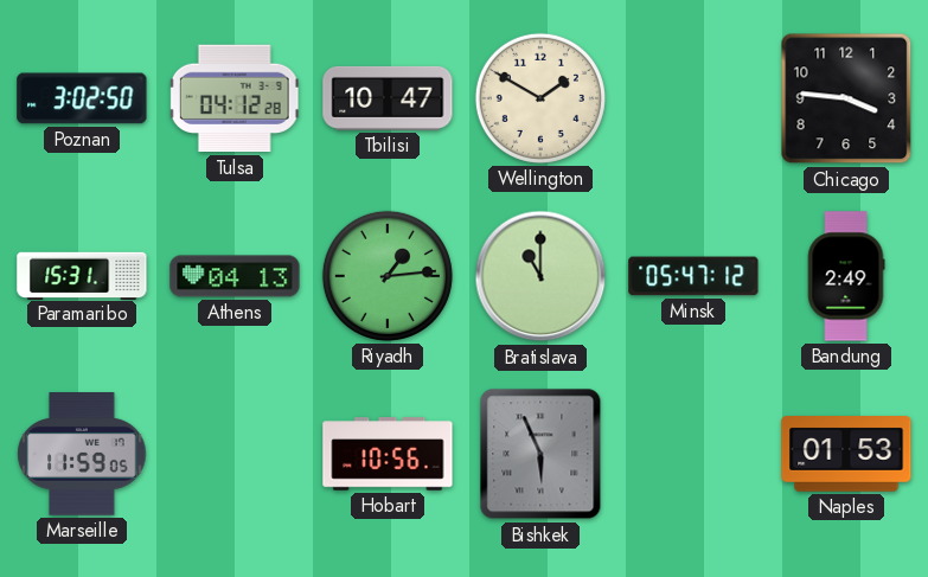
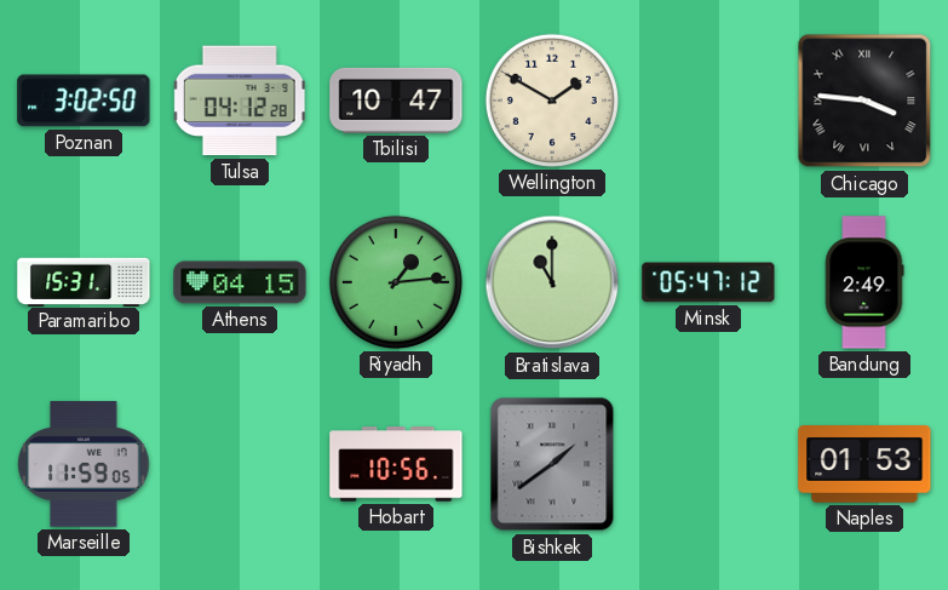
Chicago numerals: Arabic -> Roman
Athens: 04:13 -> 04:15
Bishkek: 5:56 -> 1:39
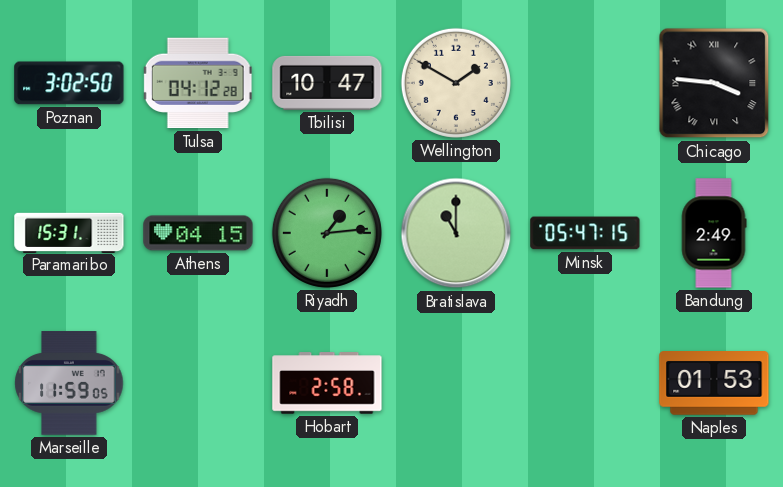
Minsk: 05:47:12 -> 05:47:15
Hobart: 10:56 -> 2:58
Bishkek: 1:39 -> none
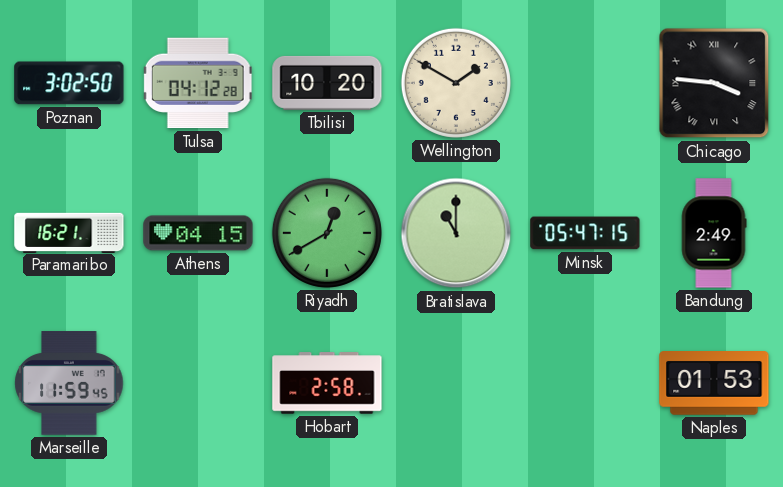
Tbilisi: 10:47 -> 10:20
Paramaribo: 15:31 -> 16:21
Riyadh: 1:14 -> 12:40
Marseille: 11:59:05 -> 11:59:45
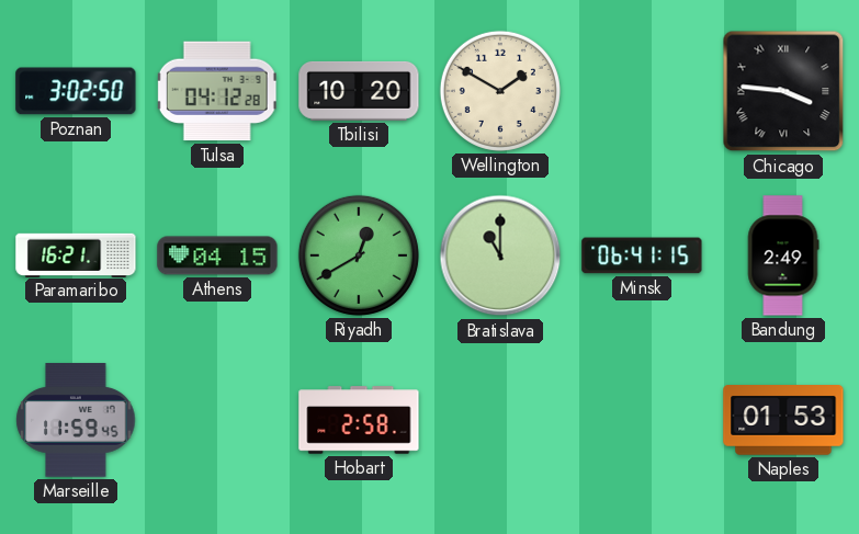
Minsk: 05:47 -> 06:41
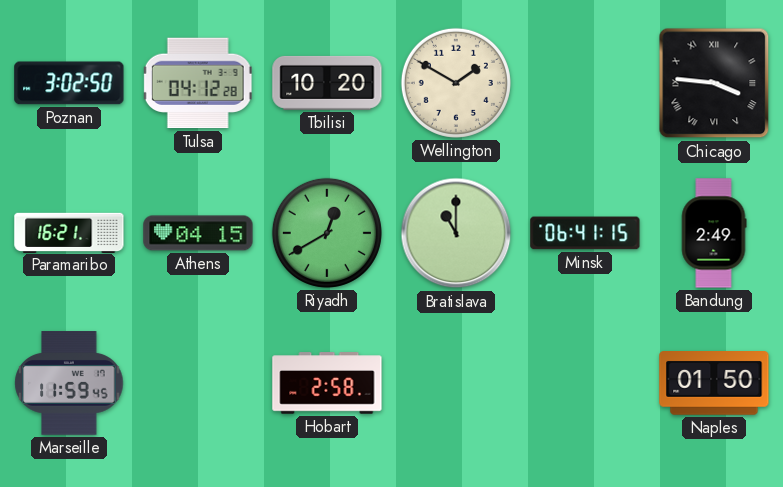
Naples: 01:53 -> 01:50
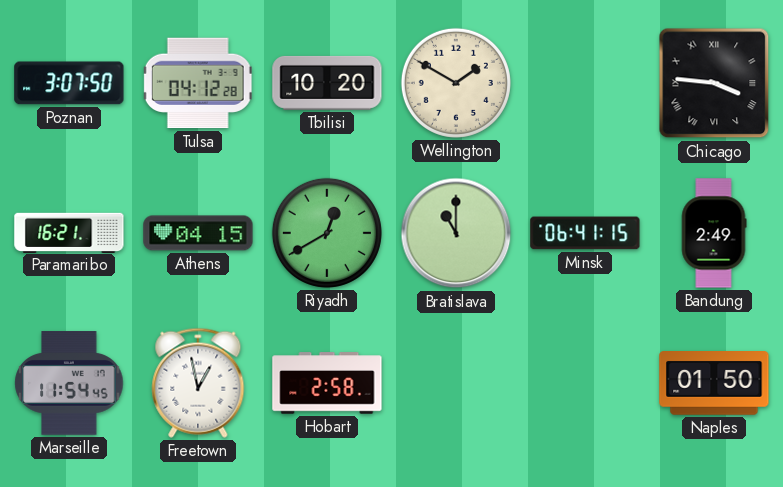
Poznan: 3:02 -> 3:07
Marseille: 11:59 -> 11:54
Freetown: none -> 12:58
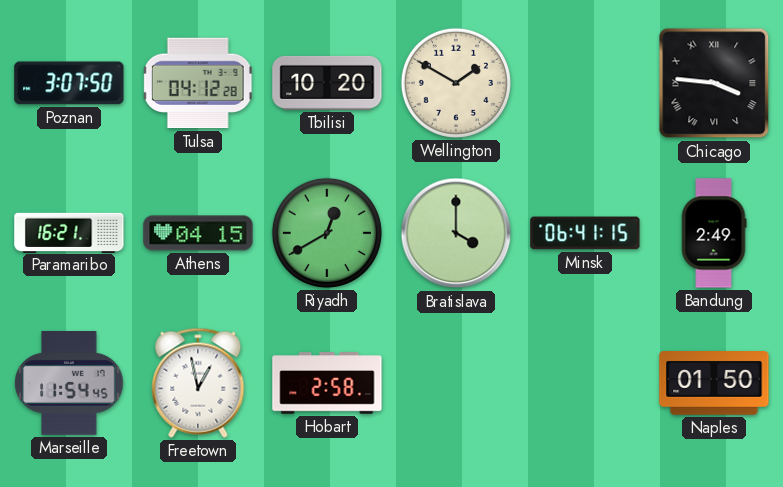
Bratislava: 11:00 -> 4:00
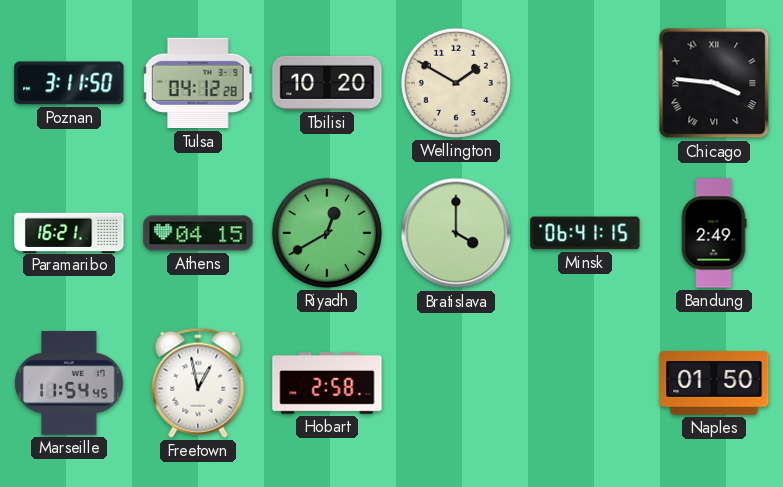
Poznan: 3:07 -> 3:11
